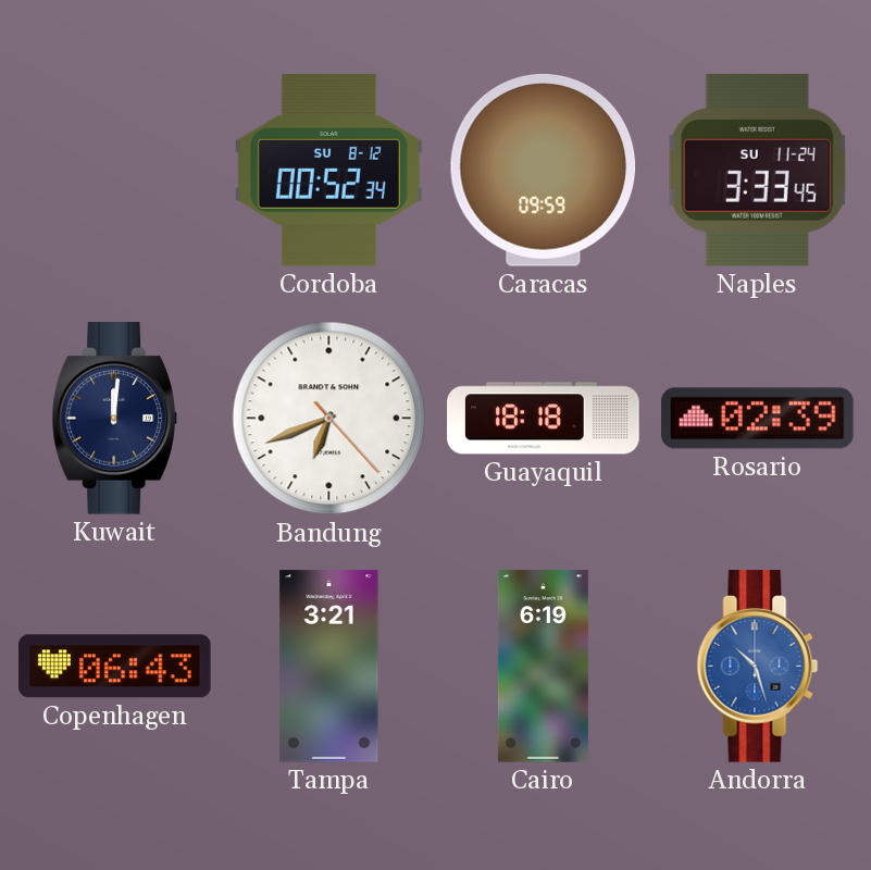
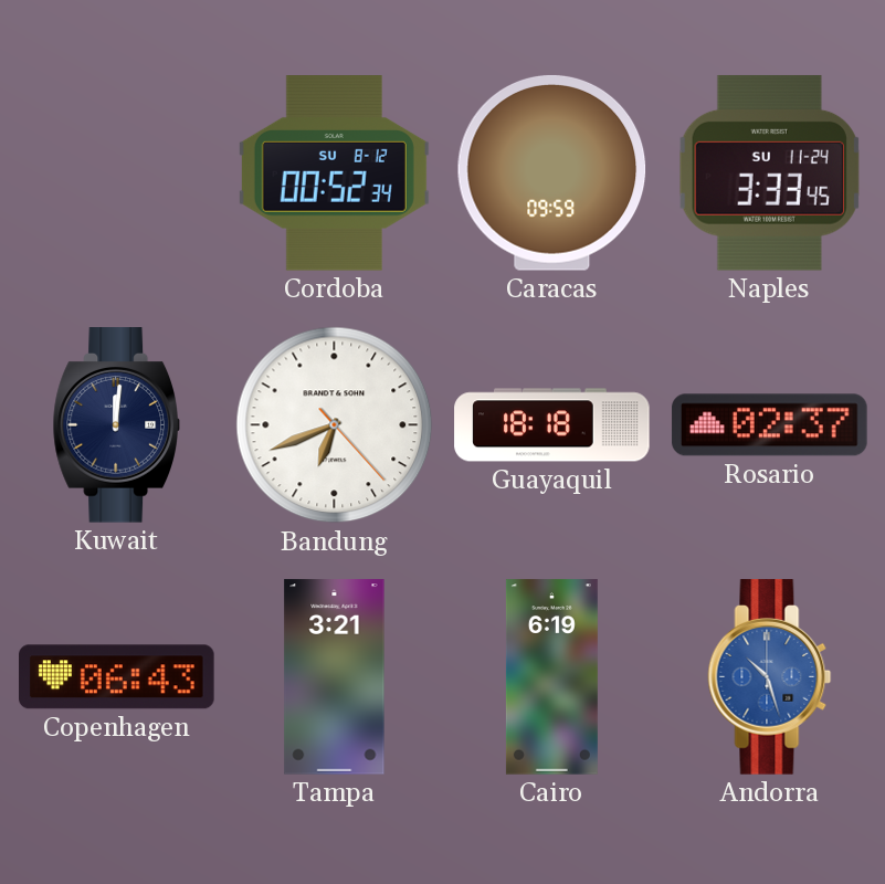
Rosario: 02:39 -> 02:37
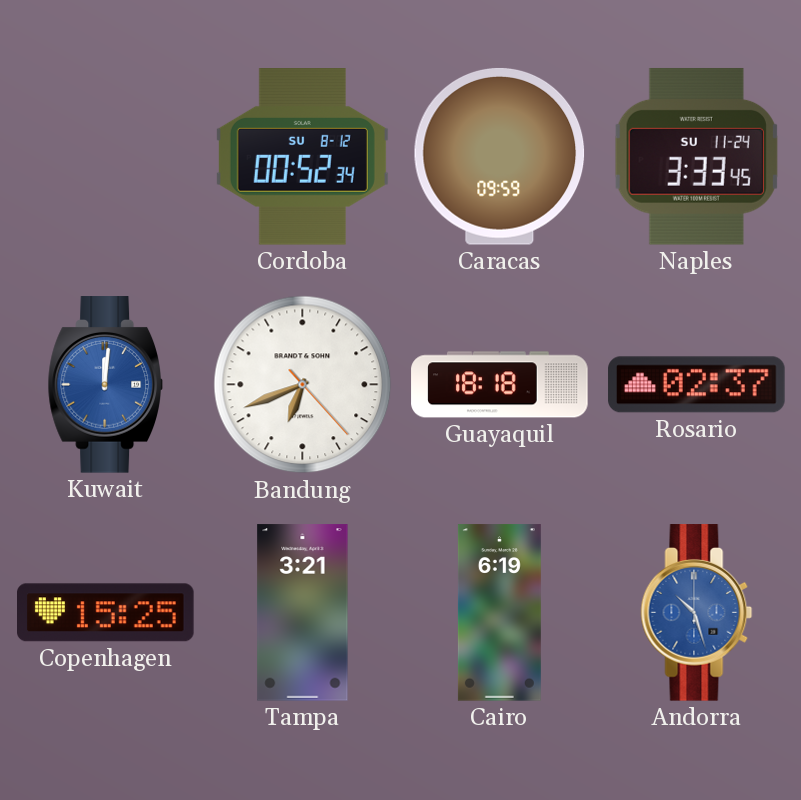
Kuwait dial: navy -> blue
Copenhagen: 06:43 -> 15:25
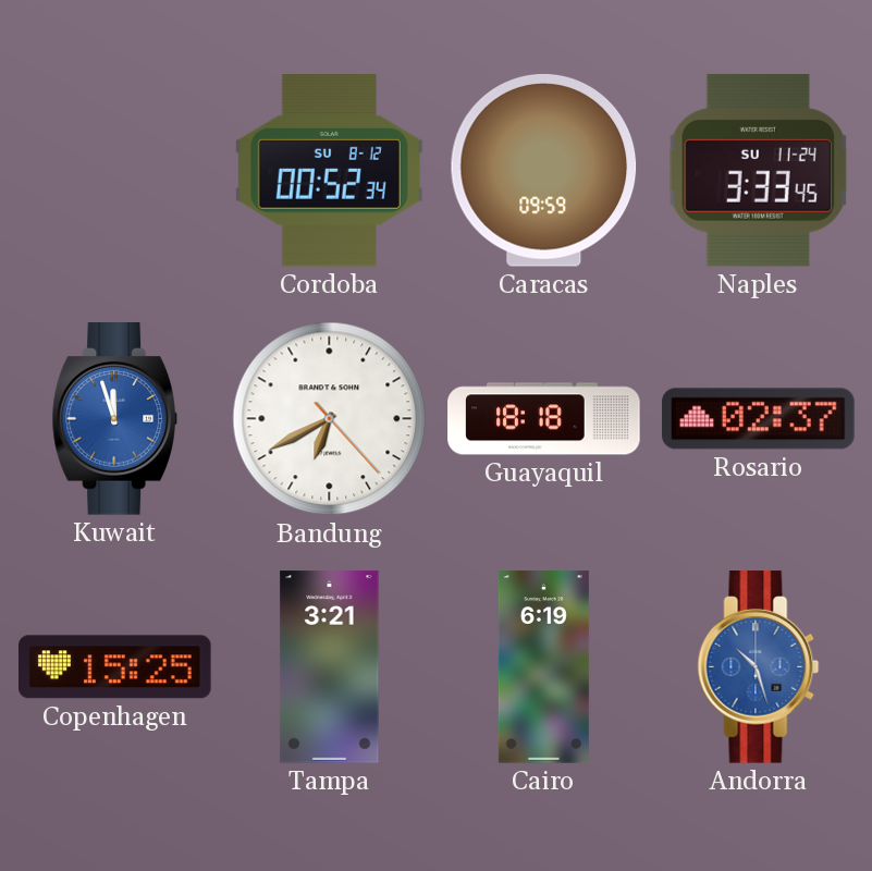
Kuwait: 12:01 -> 11:57
Bandung: 6:41 -> 6:40
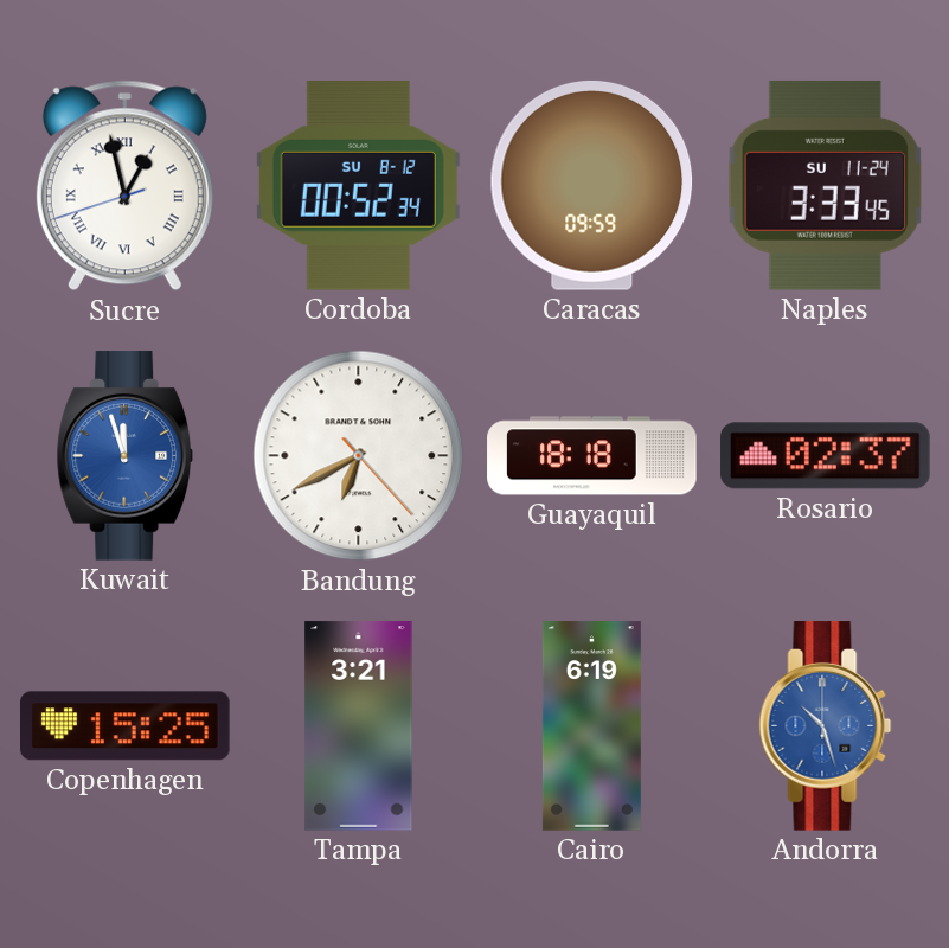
Sucre: none -> 12:57
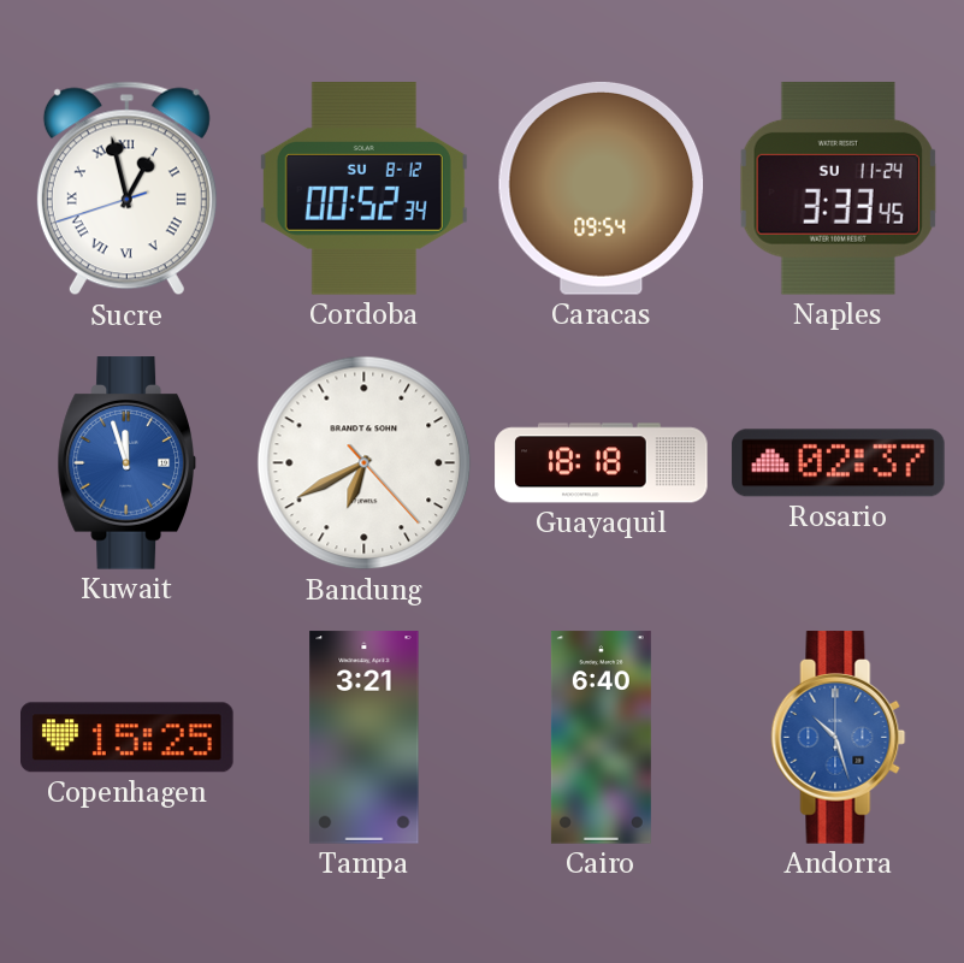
Caracas: 09:59 -> 09:54
Cairo: 6:19 -> 6:40
